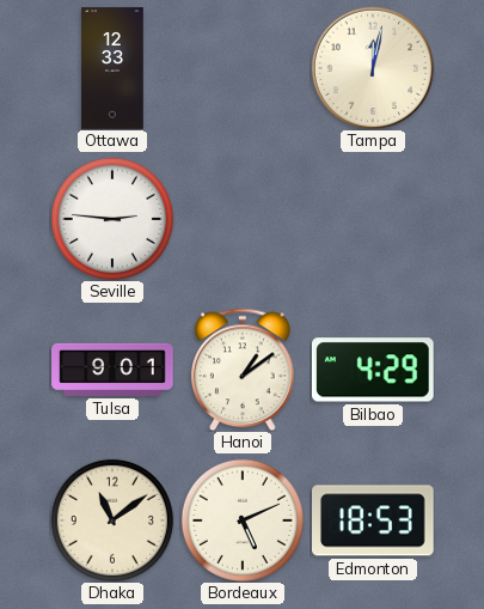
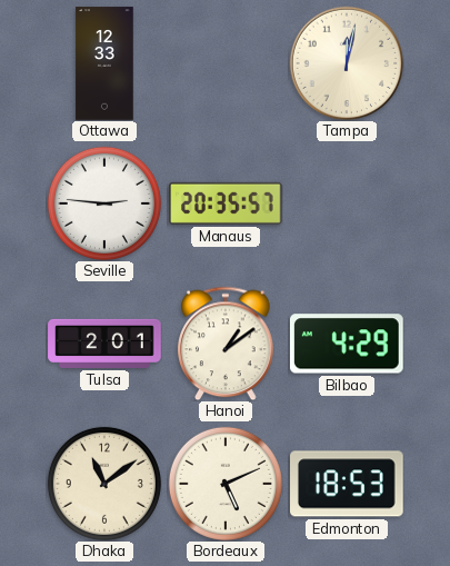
Manaus: none -> 20:35
Tulsa: 9:01 -> 2:01
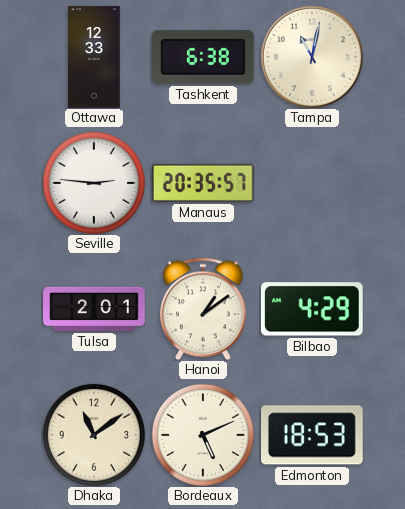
Tashkent: none -> 6:38
Tampa: 12:02 -> 11:02
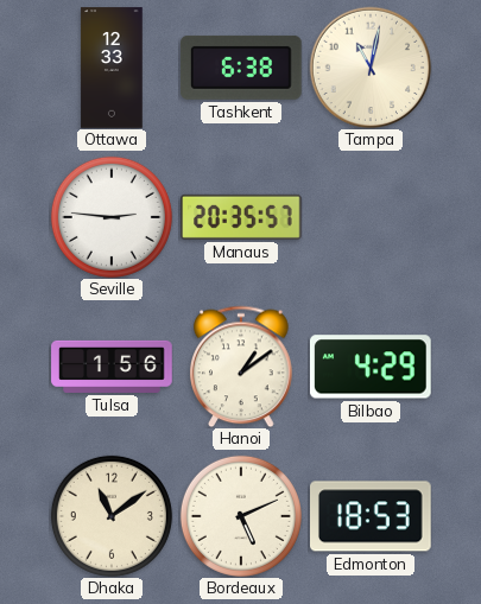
Tulsa: 2:01 -> 1:56
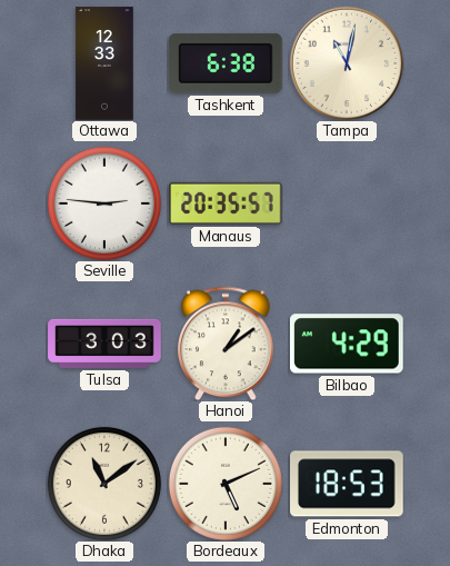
Tulsa: 1:56 -> 3:03
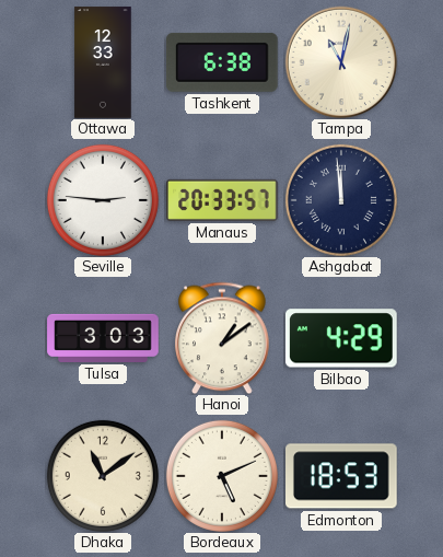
Manaus: 20:35 -> 20:33
Ashgabat: none -> 11:59
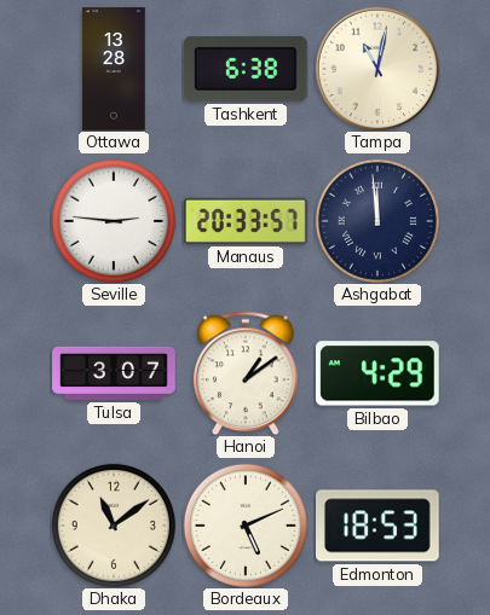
Ottawa: 12:33 -> 13:28
Tulsa: 3:03 -> 3:07
